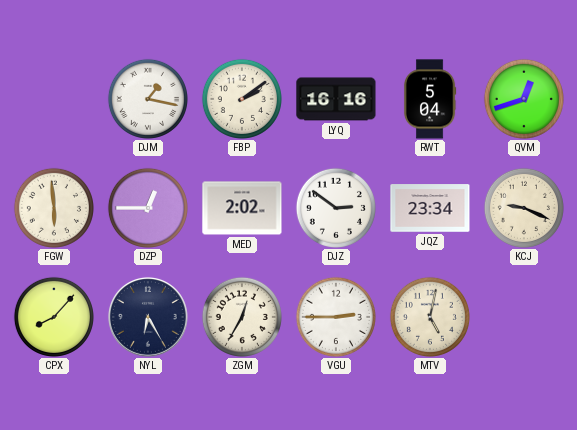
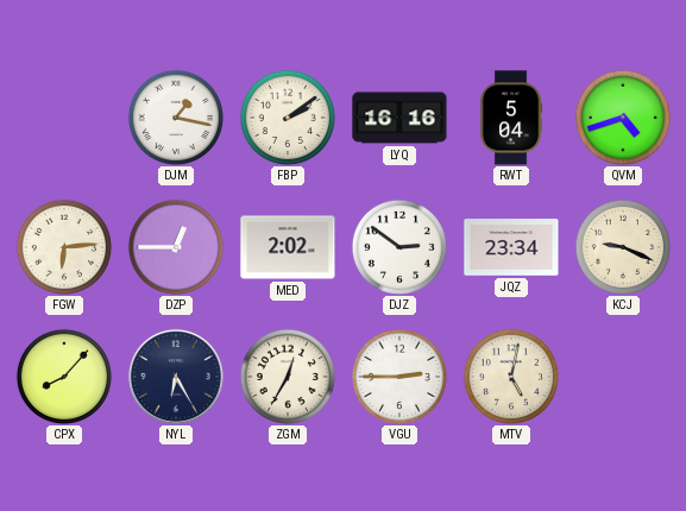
QVM: 12:42 -> 4:42
FGW: 5:59 -> 6:14
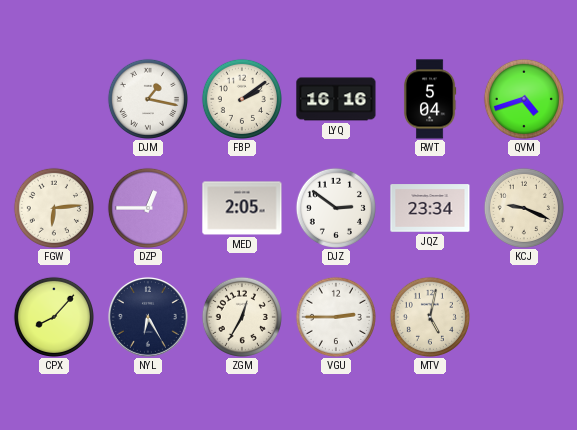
MED: 2:02 -> 2:05
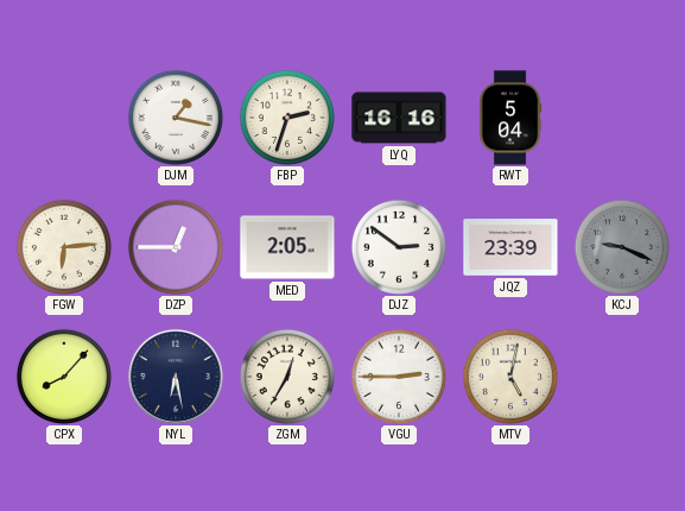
FBP: 2:09 -> 2:33
QVM: 4:42 -> none
JQZ: 23:34 -> 23:39
KCJ dial: cream -> grey
NYL: 6:25 -> 6:28
